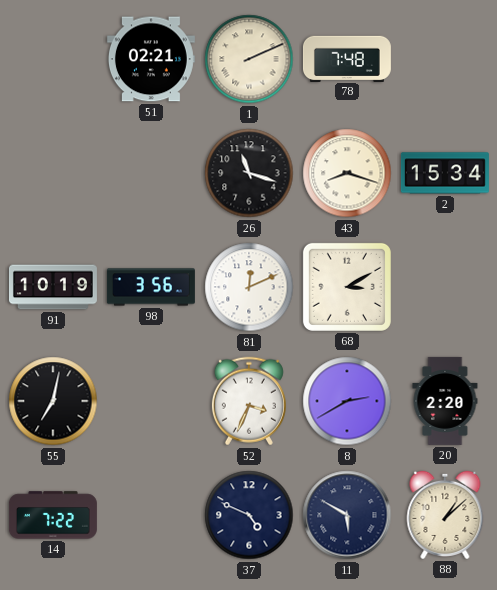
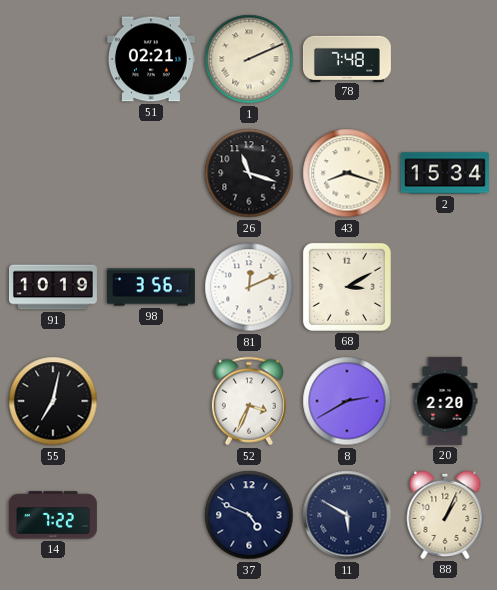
88: 1:08 -> 1:04
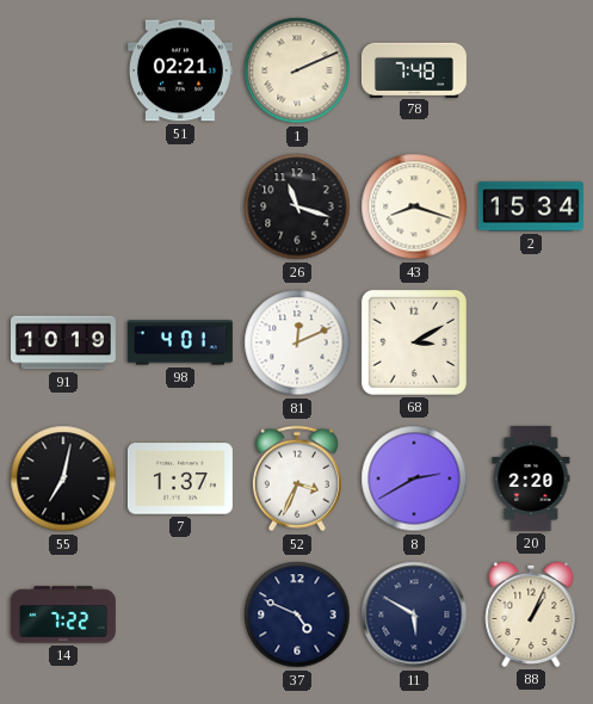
98: 3:56 -> 4:01
7: none -> 1:37
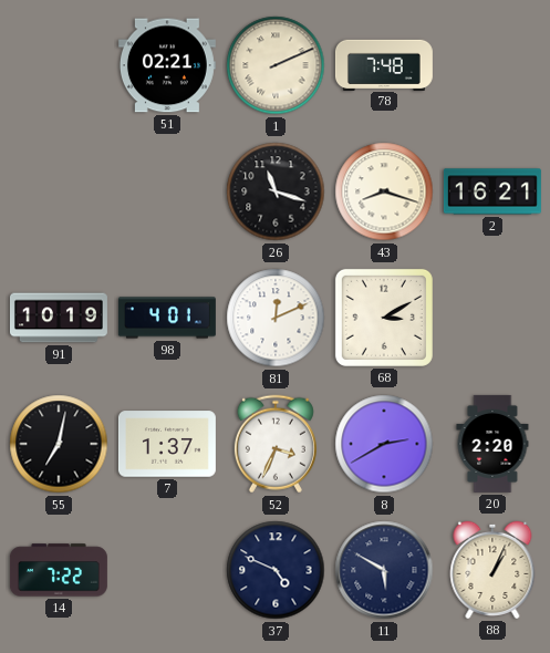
2: 15:34 -> 16:21
